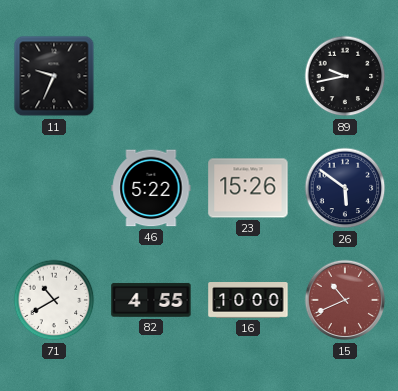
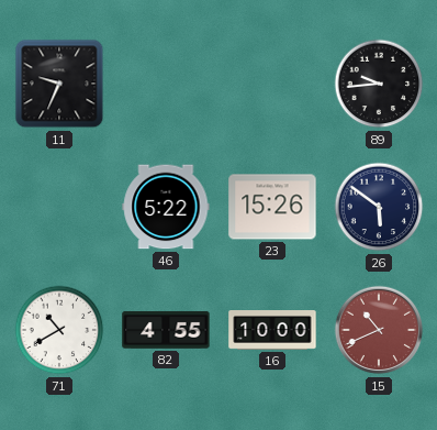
89: 9:43 -> 9:44
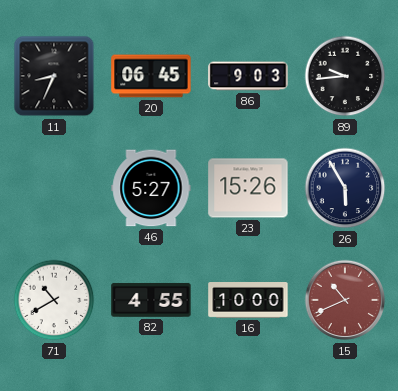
11: 9:34 -> 8:34
20: none -> 06:45
86: none -> 9:03
46: 5:22 -> 5:27
26: 5:51 -> 5:55
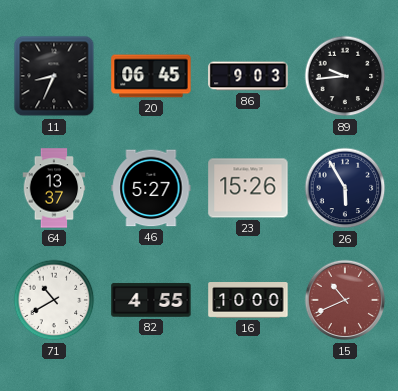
64: none -> 13:37
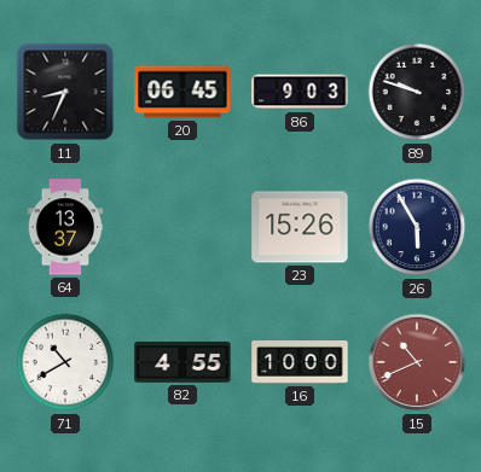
89: 9:44 -> 9:48
46: 5:27 -> none
